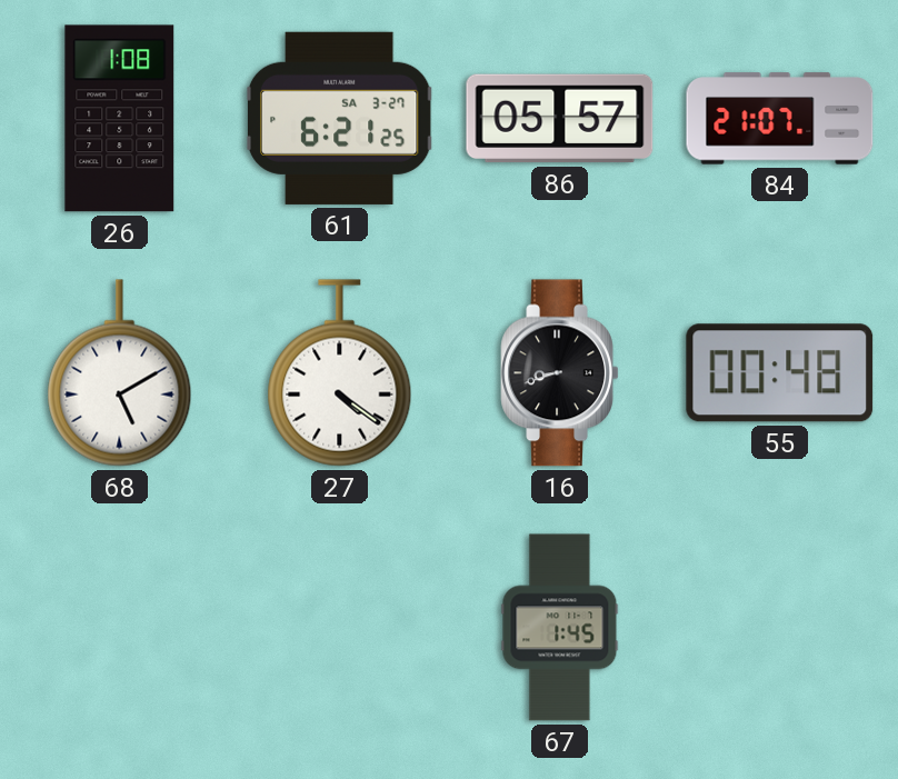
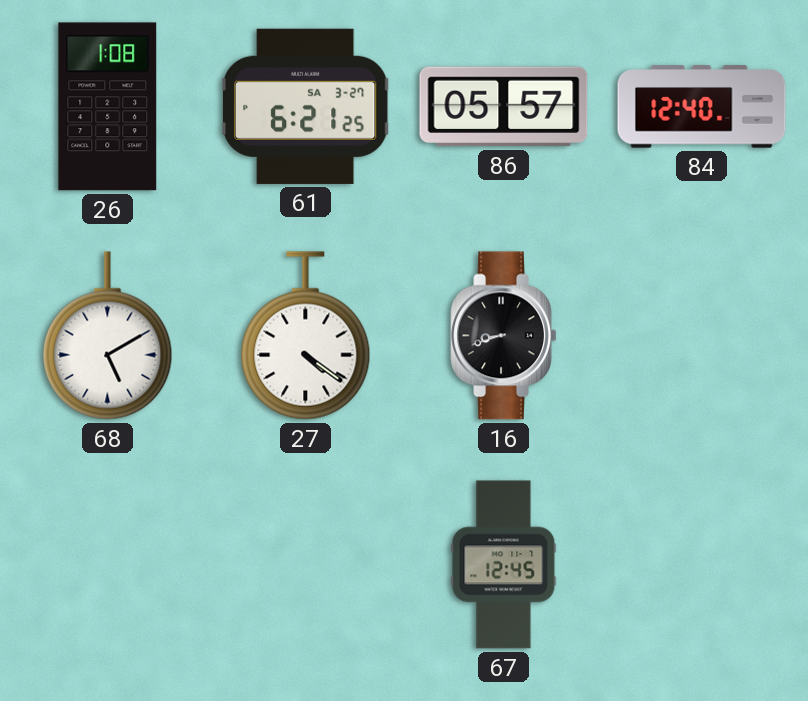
84: 21:07 -> 12:40
55: 00:48 -> none
67: 1:45 -> 12:45
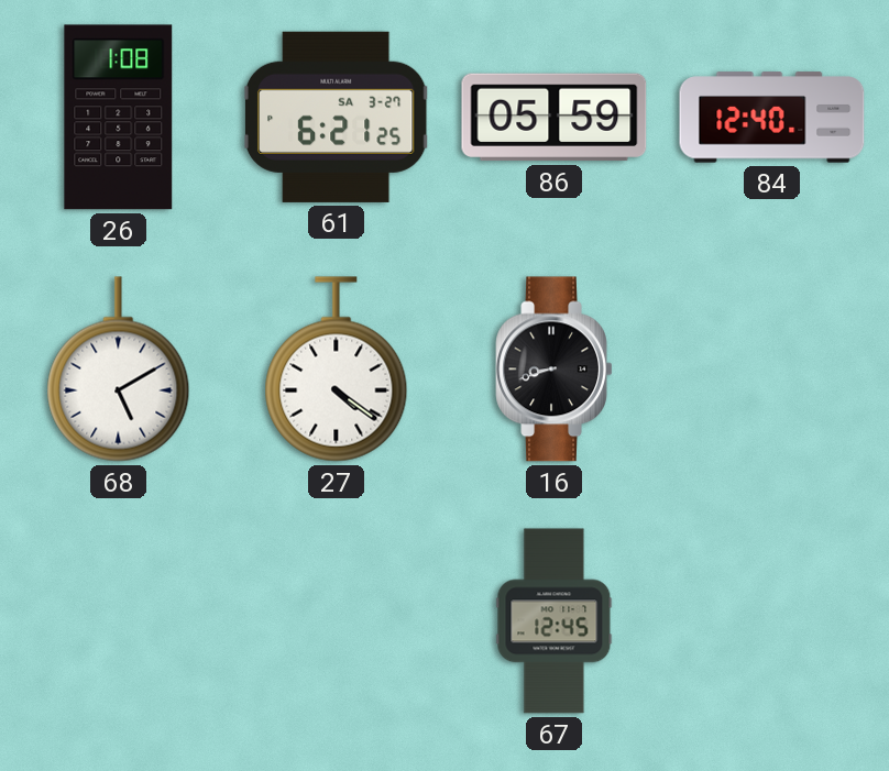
86: 05:57 -> 05:59
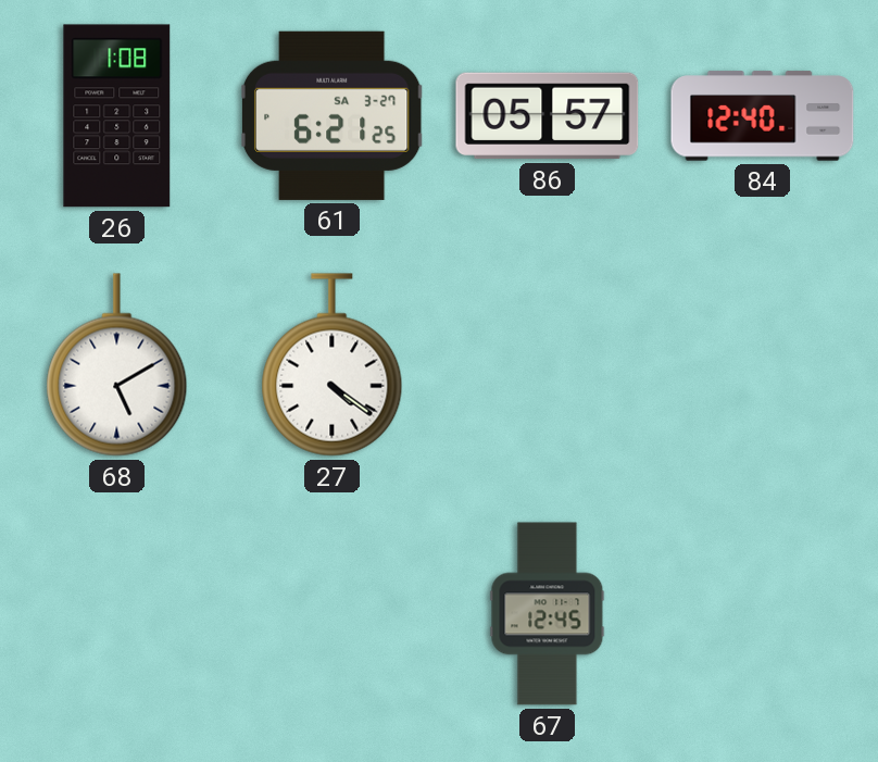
86: 05:59 -> 05:57
16: 8:42 -> none
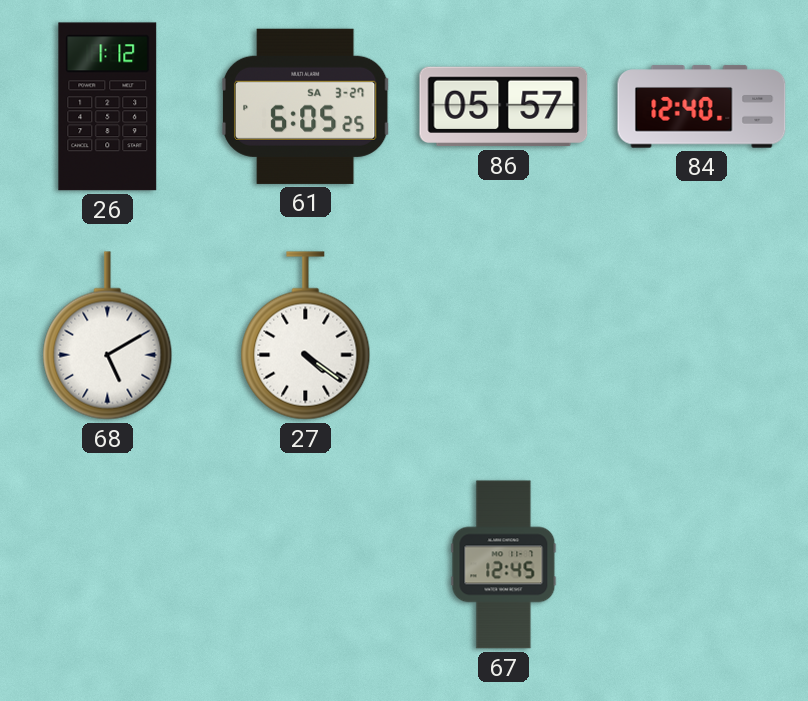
26: 1:08 -> 1:12
61: 6:21 -> 6:05
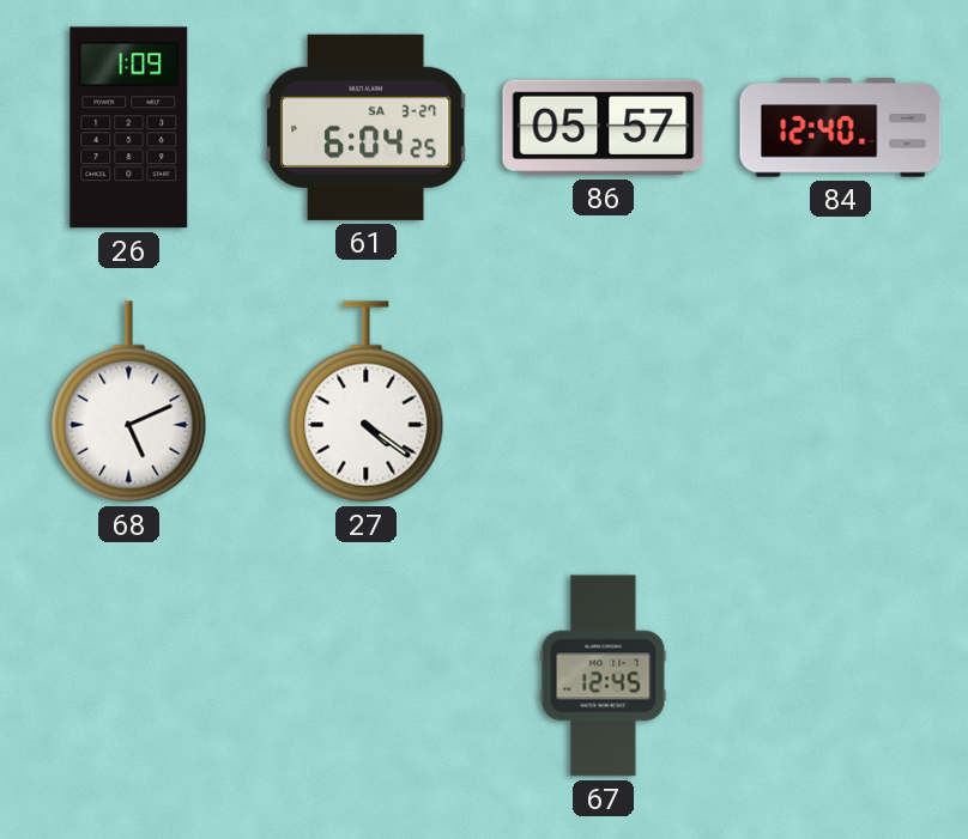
26: 1:12 -> 1:09
61: 6:05 -> 6:04
68: 5:10 -> 5:11
